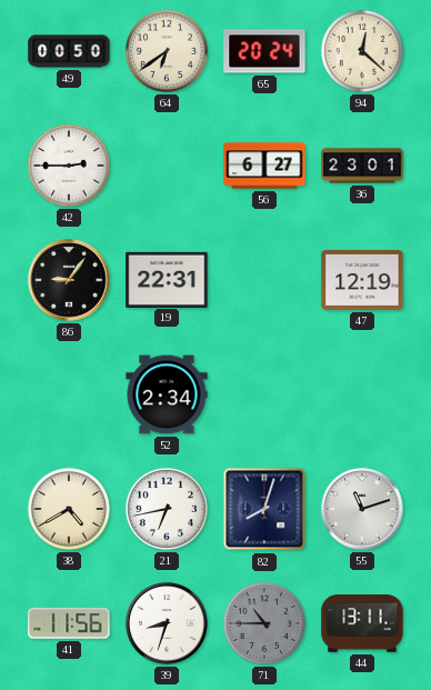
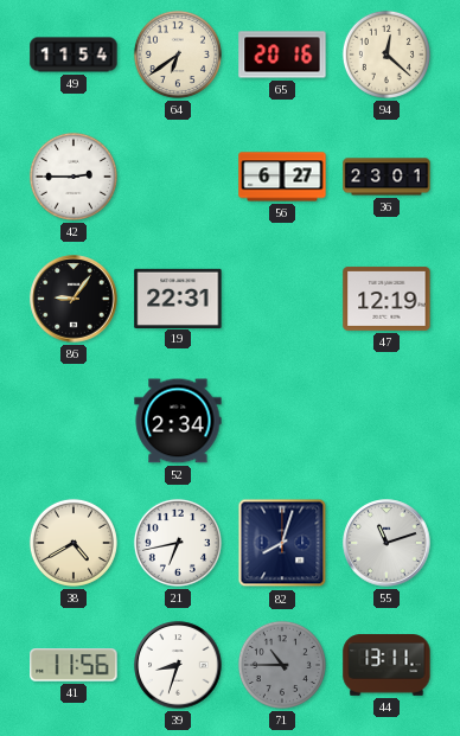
49: 00:50 -> 11:54
65: 20:24 -> 20:16
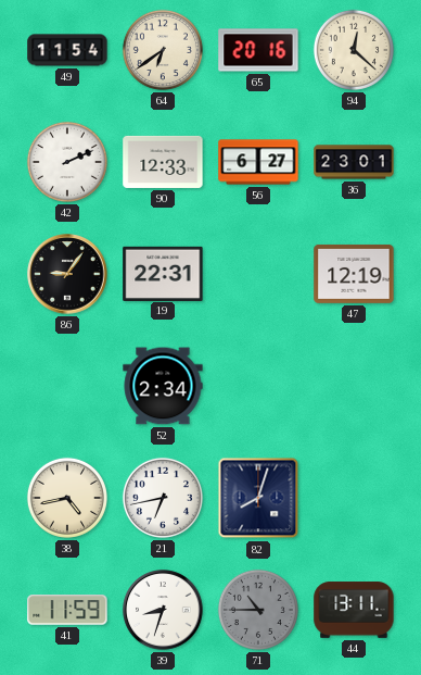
42: 2:45 -> 2:11
90: none -> 12:33
38: 4:40 -> 4:43
55: 11:12 -> none
41: 11:56 -> 11:59
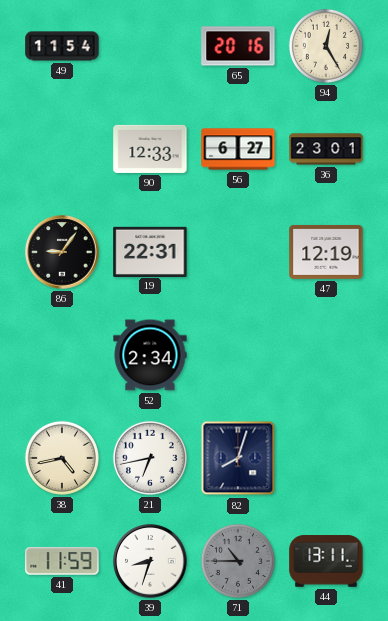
64: 6:39 -> none
94: 12:22 -> 12:25
42: 2:11 -> none
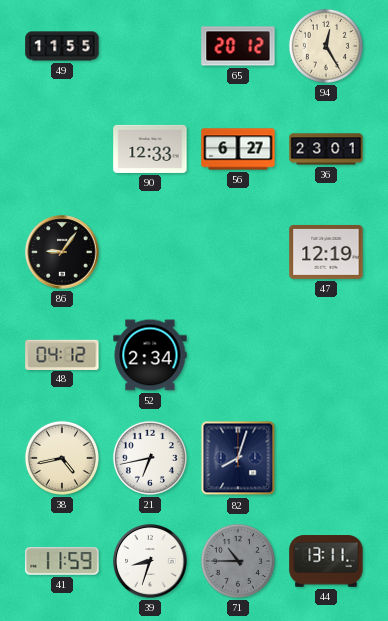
49: 11:54 -> 11:55
65: 20:16 -> 20:12
19: 22:31 -> none
48: none -> 04:12
